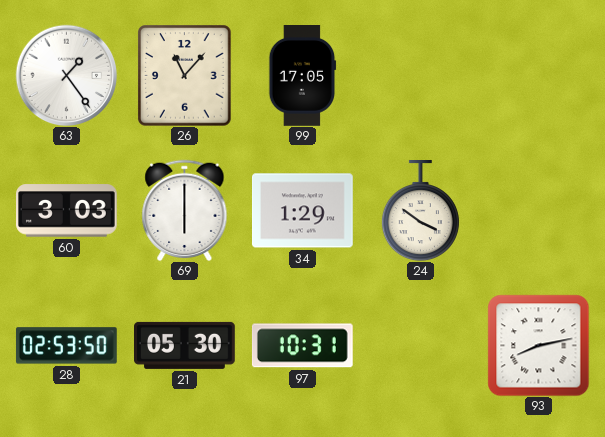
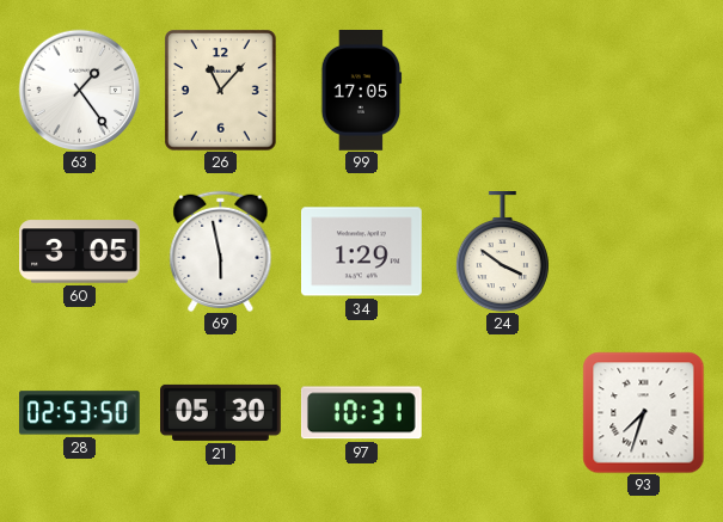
60: 3:03 -> 3:05
69: 6:00 -> 5:58
93: 8:13 -> 7:33
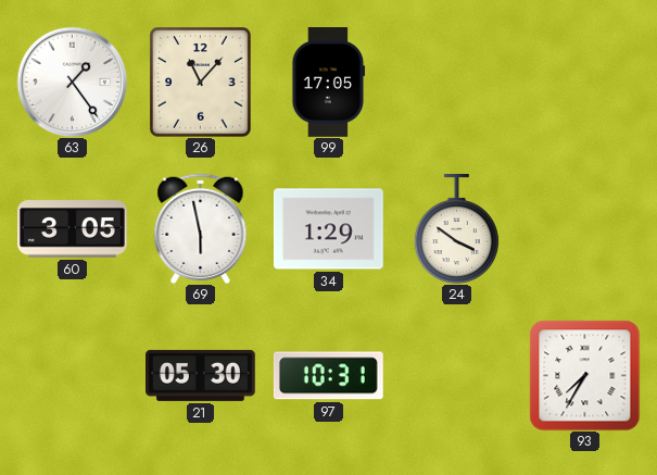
28: 02:53 -> none
93: 7:33 -> 7:35
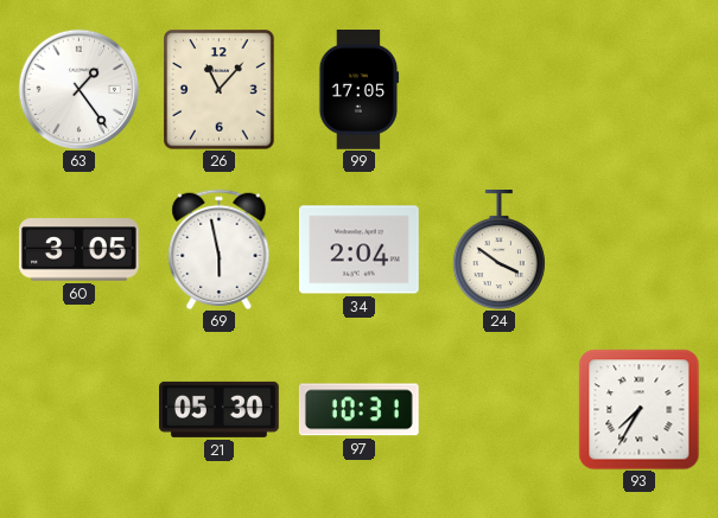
34: 1:29 -> 2:04
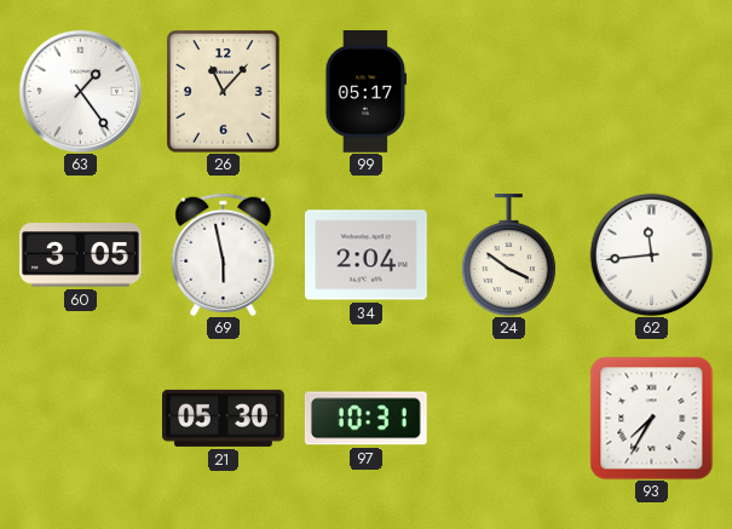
99: 17:05 -> 05:17
62: none -> 11:44
